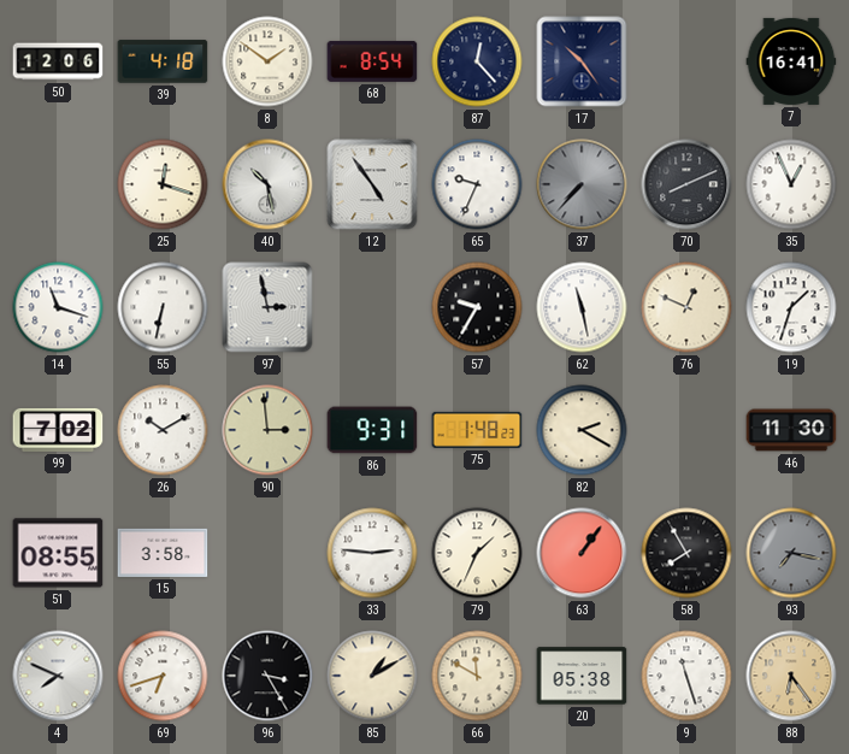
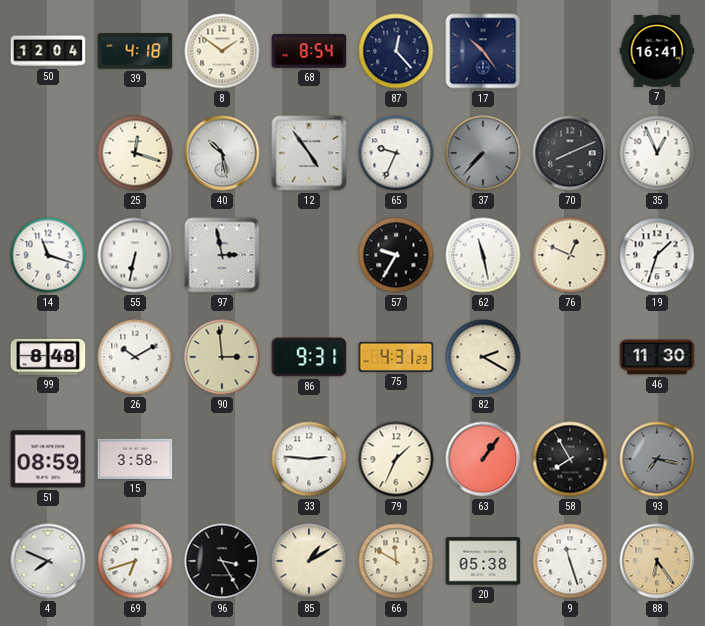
50: 12:06 -> 12:04
99: 7:02 -> 8:48
75: 1:48 -> 4:31
51: 08:55 -> 08:59
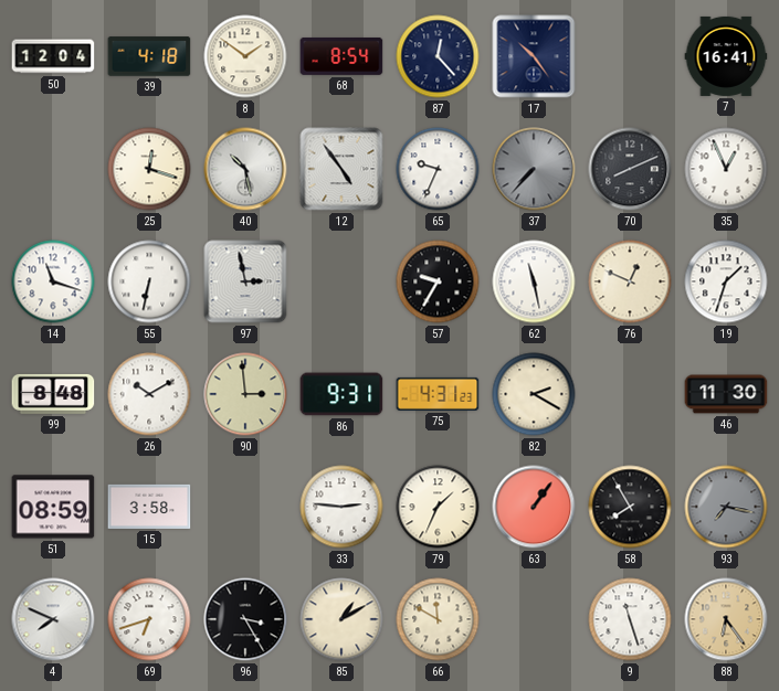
20: 05:38 -> none
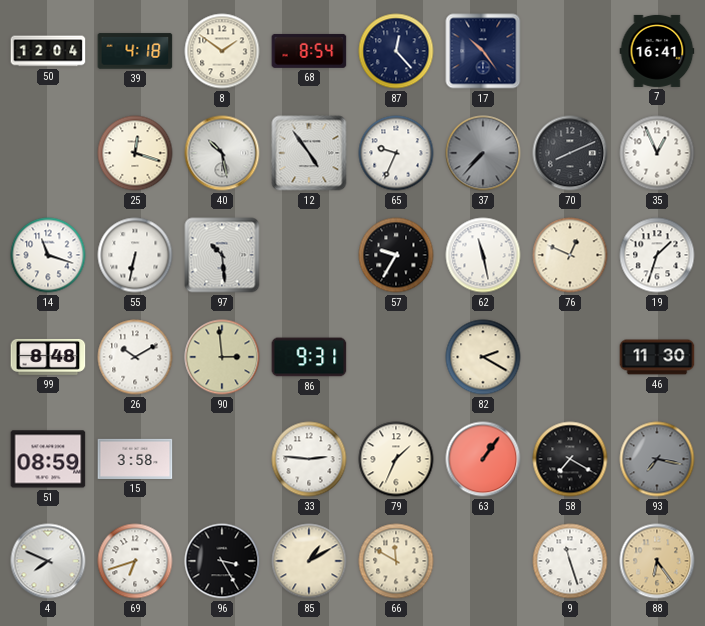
97: 2:58 -> 10:29
75: 4:31 -> none
58: 7:55 -> 7:20
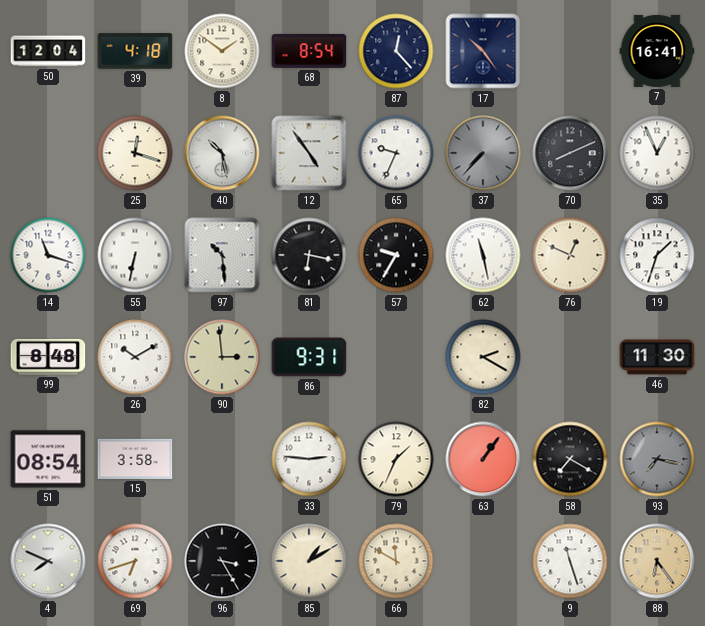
81: none -> 6:17
51: 08:59 -> 08:54
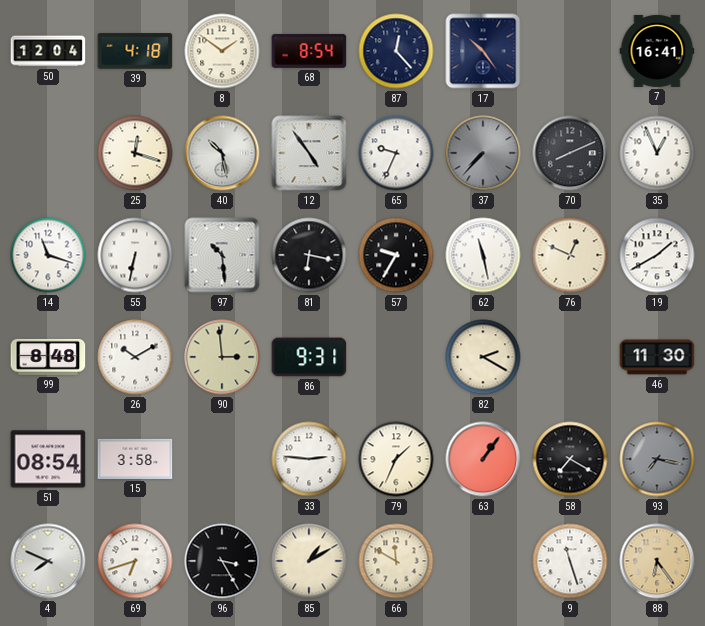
19: 1:33 -> 1:40
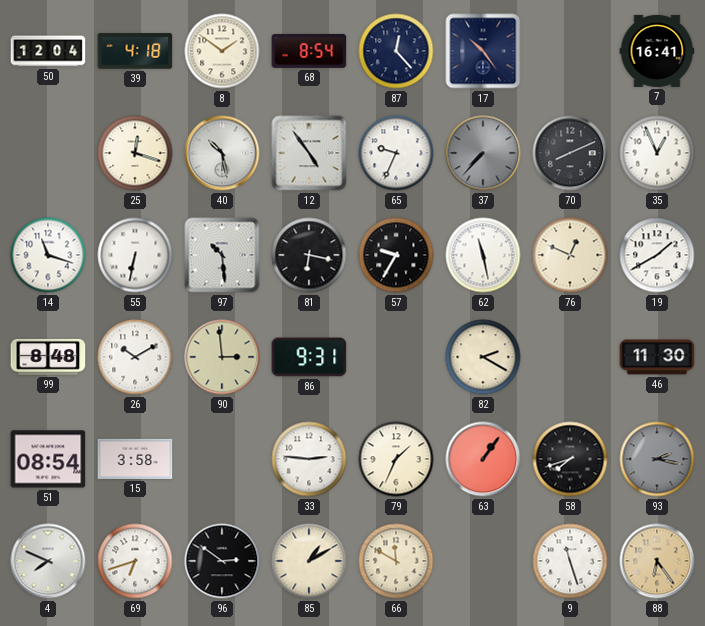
58: 7:20 -> 7:42
93: 7:17 -> 2:17
96: 3:25 -> 2:51
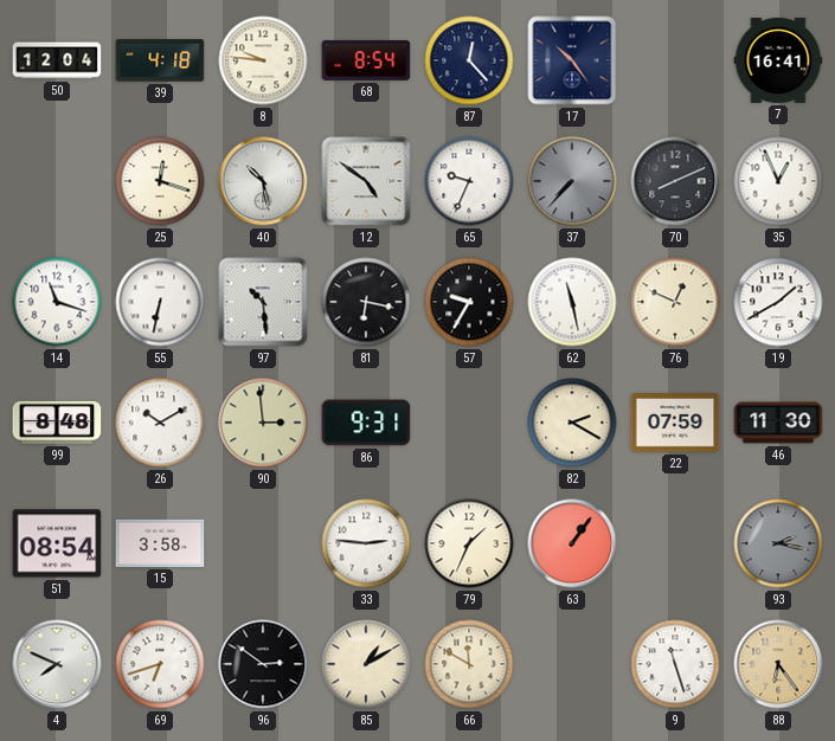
8: 1:51 -> 9:46
12: 4:54 -> 4:51
22: none -> 07:59
58: 7:42 -> none
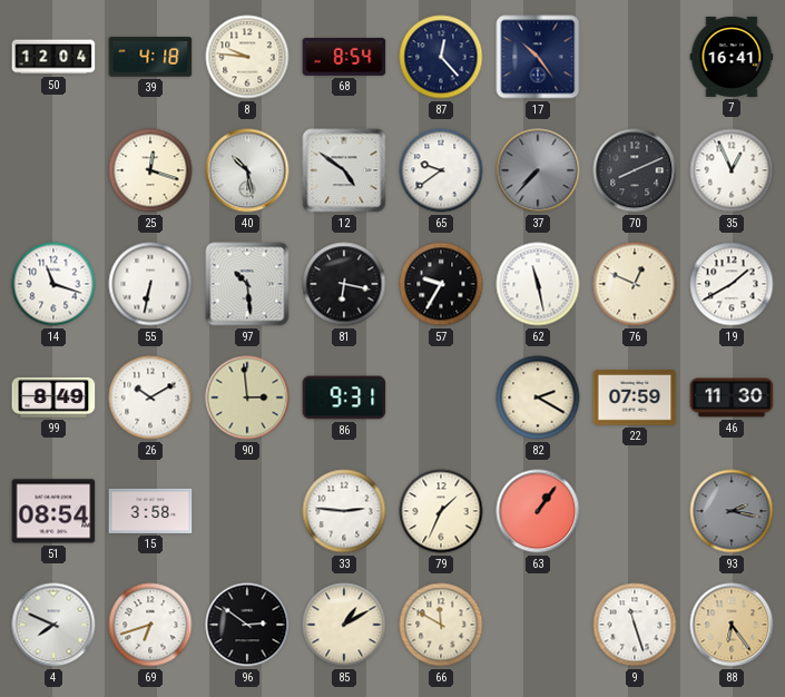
65: 9:34 -> 9:39
99: 8:48 -> 8:49
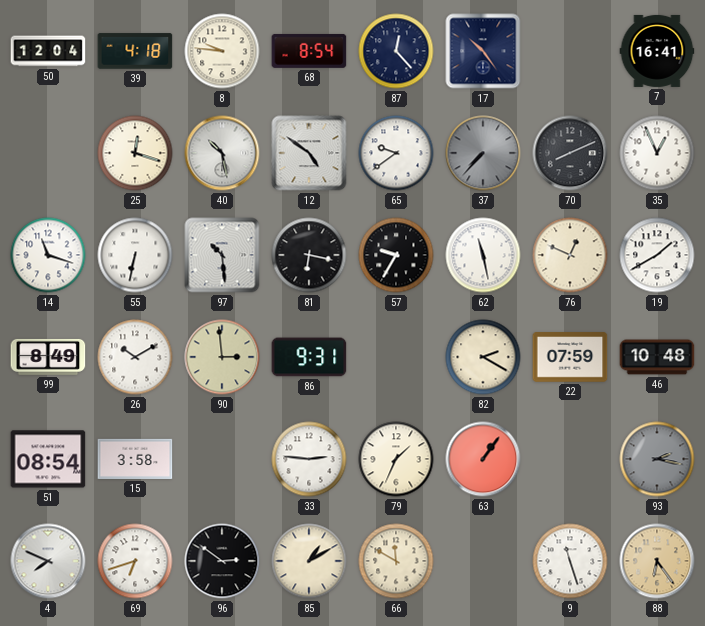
46: 11:30 -> 10:48
